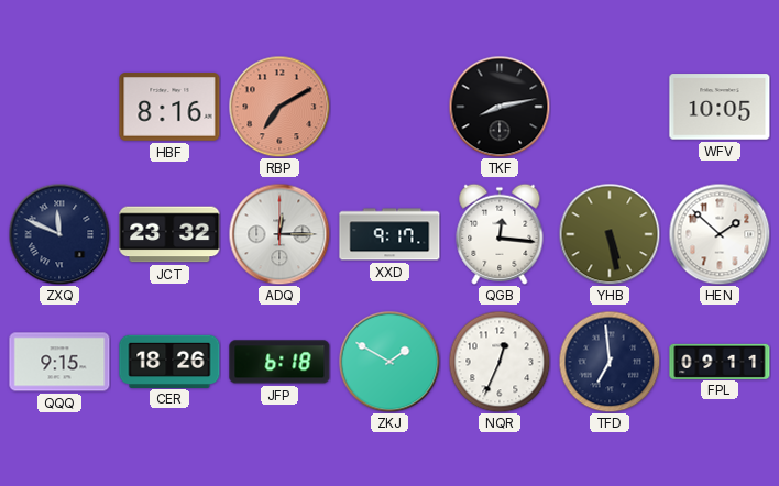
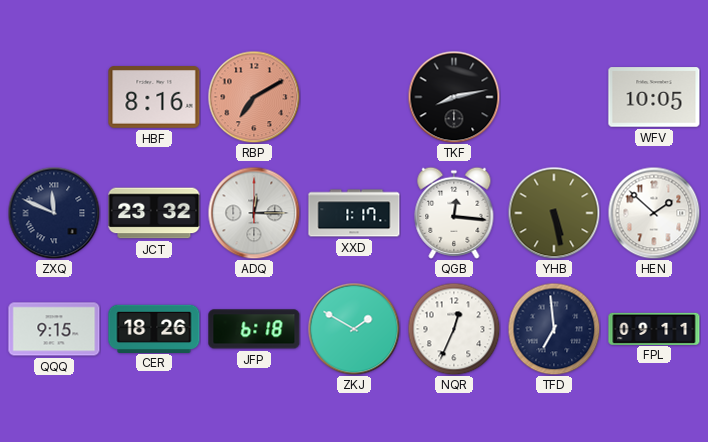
XXD: 9:17 -> 1:17
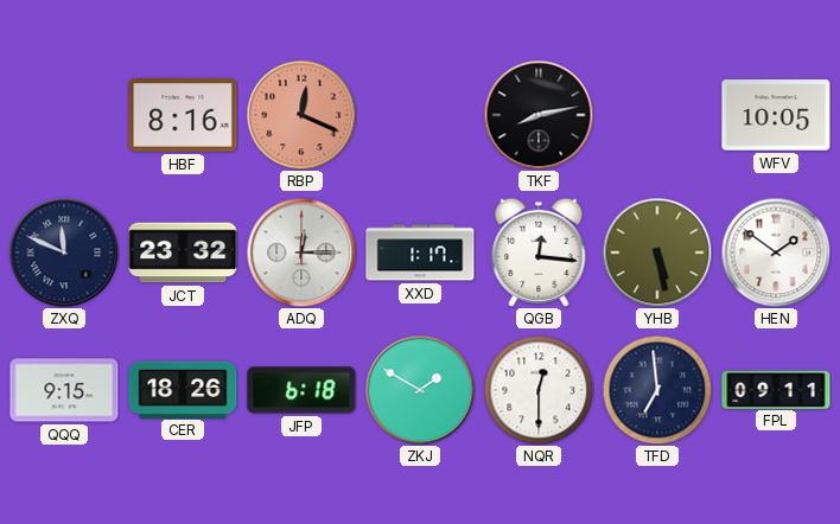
RBP: 7:10 -> 12:19
HEN: 1:52 -> 1:51
NQR: 12:34 -> 12:30
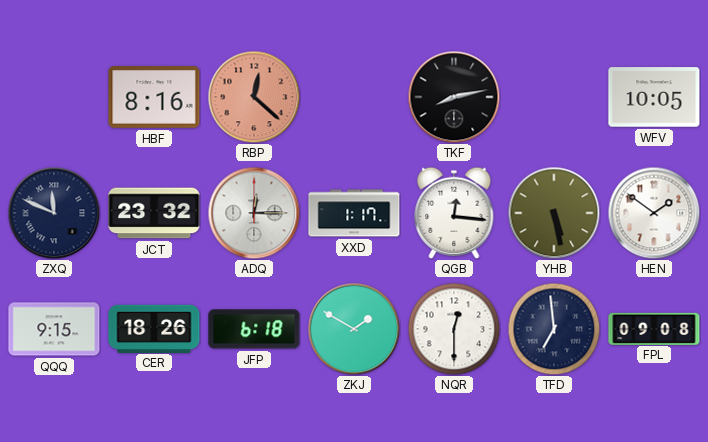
RBP: 12:19 -> 12:22
FPL: 09:11 -> 09:08
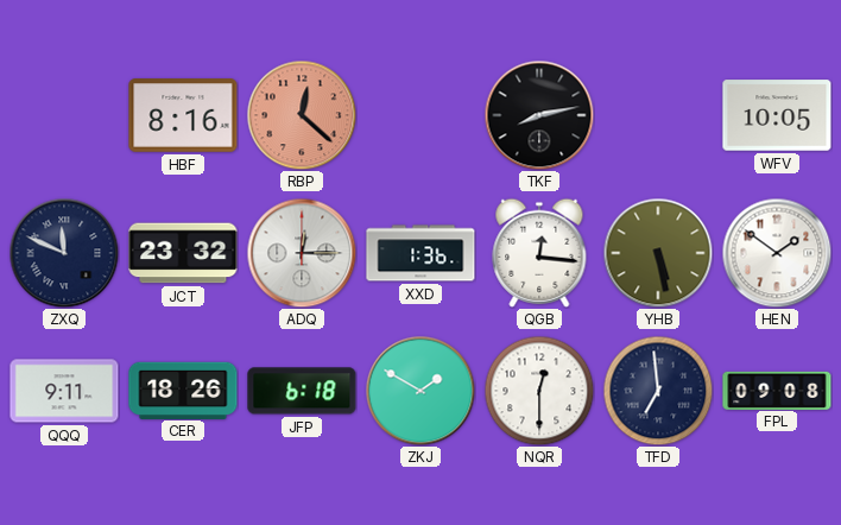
XXD: 1:17 -> 1:36
QQQ: 9:15 -> 9:11
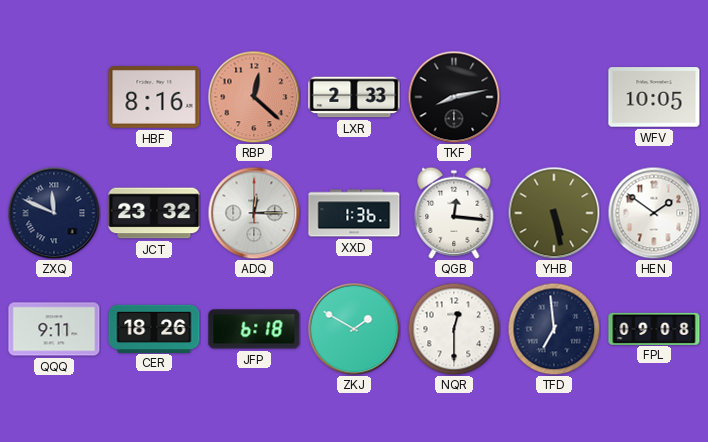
LXR: none -> 2:33
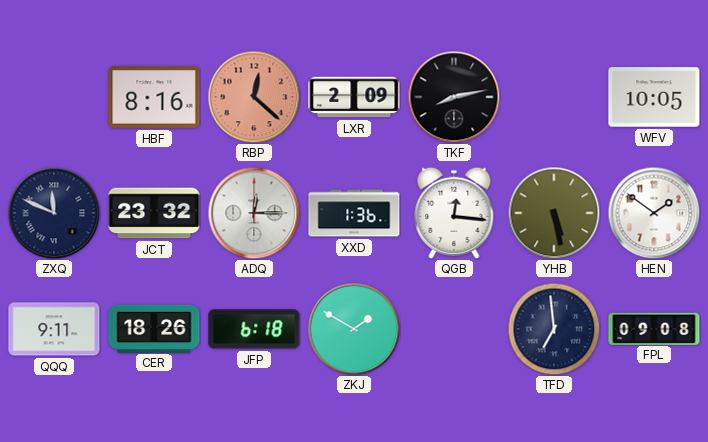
LXR: 2:33 -> 2:09
NQR: 12:30 -> none
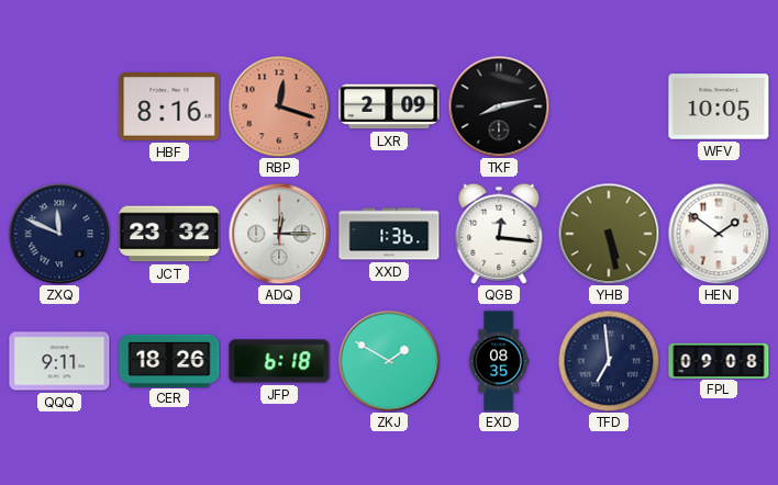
RBP: 12:22 -> 12:18
EXD: none -> 08:35
